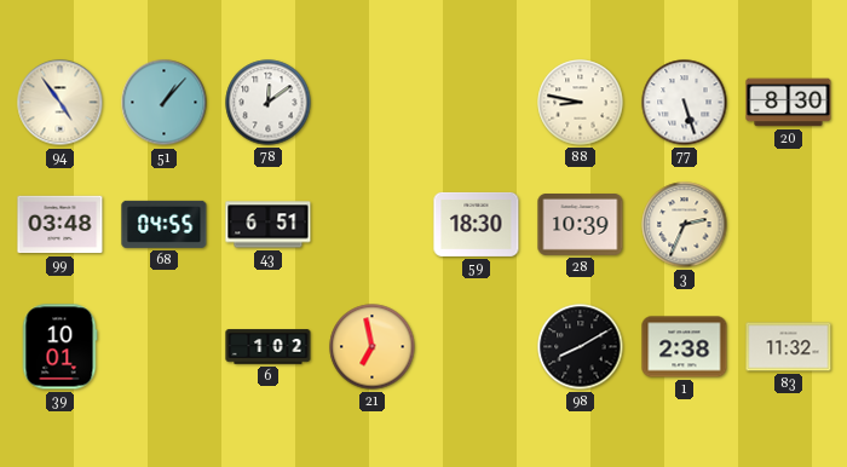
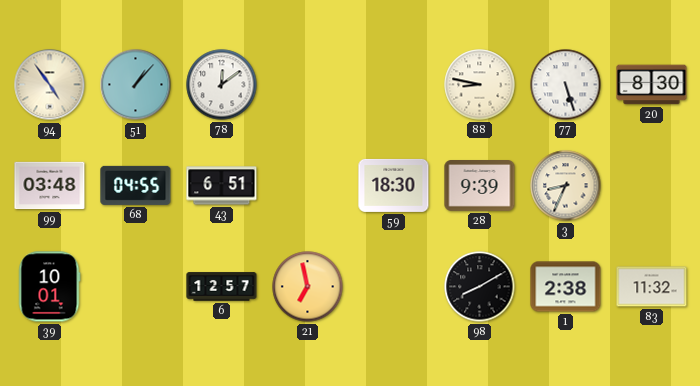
28: 10:39 -> 9:39
3: 2:34 -> 8:34
6: 1:02 -> 12:57
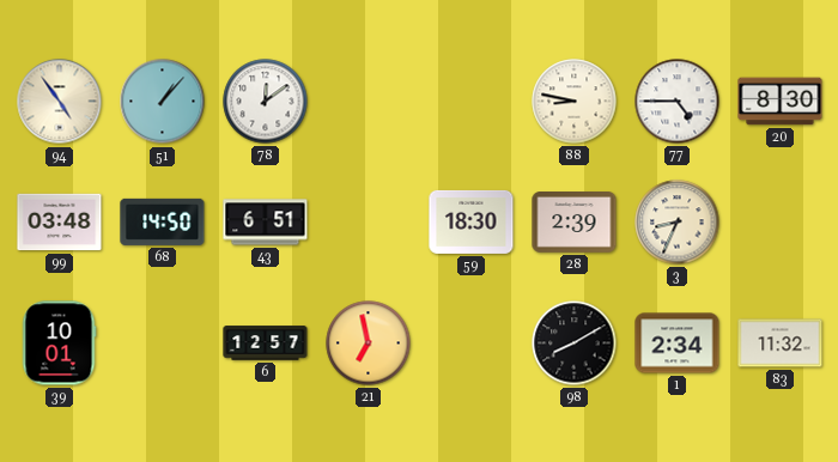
77: 5:27 -> 4:45
68: 04:55 -> 14:50
28: 9:39 -> 2:39
1: 2:38 -> 2:34
